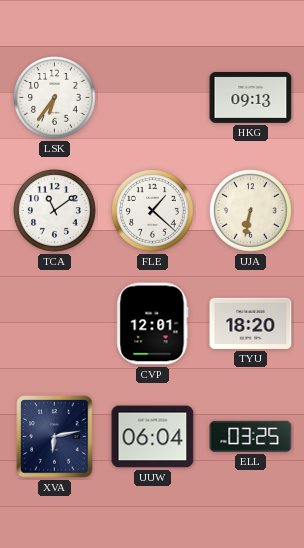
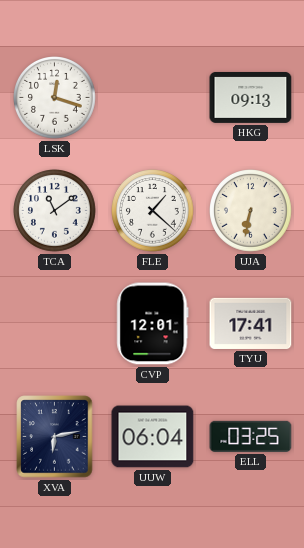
LSK: 6:36 -> 12:18
TYU: 18:20 -> 17:41
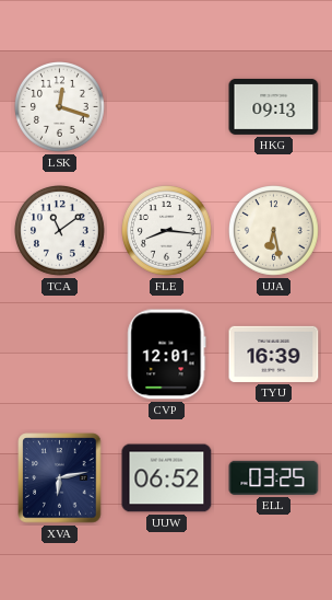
FLE: 1:22 -> 8:16
UJA: 6:32 -> 6:28
TYU: 17:41 -> 16:39
UUW: 06:04 -> 06:52
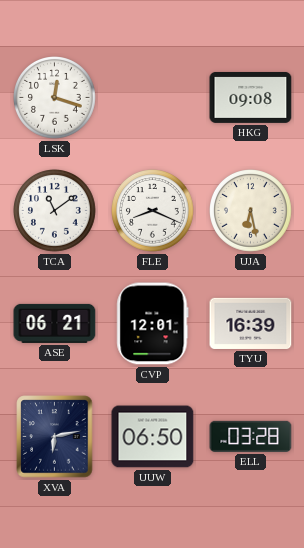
HKG: 09:13 -> 09:08
FLE: 8:16 -> 8:19
ASE: none -> 06:21
UUW: 06:52 -> 06:50
ELL: 03:25 -> 03:28
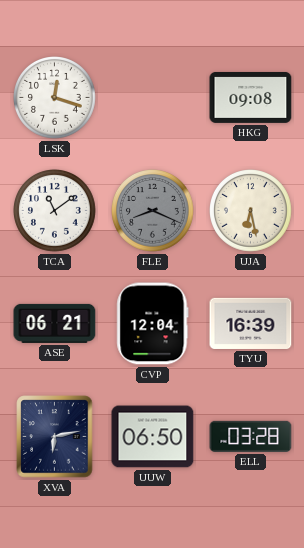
FLE dial: white -> grey
CVP: 12:01 -> 12:04
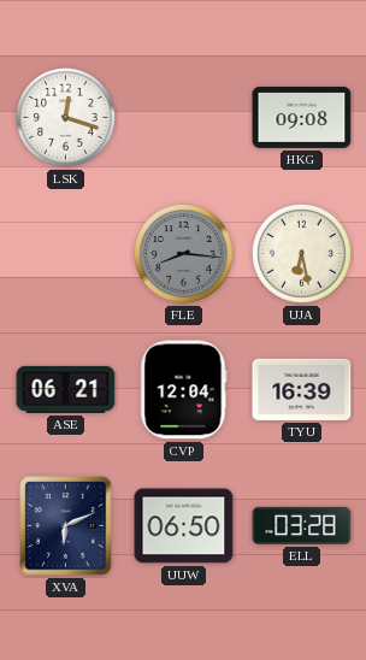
TCA: 11:09 -> none
FLE: 8:19 -> 8:16
XVA: 6:13 -> 6:11
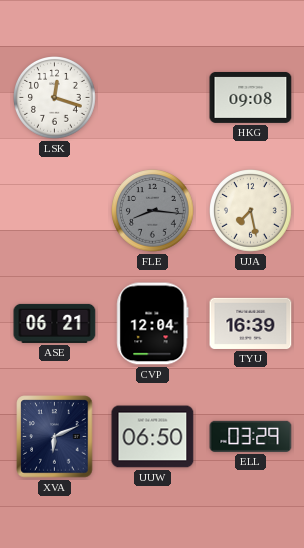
UJA: 6:28 -> 7:28
ELL: 03:28 -> 03:29
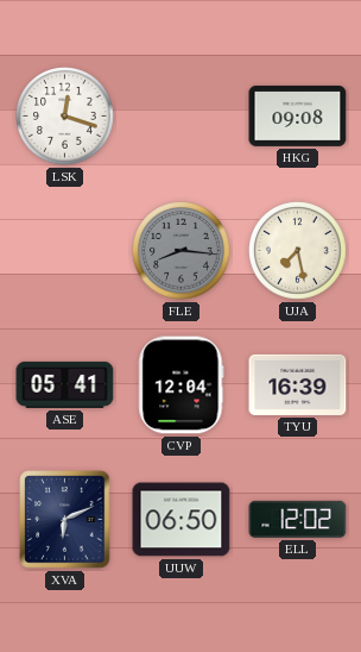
ASE: 06:21 -> 05:41
ELL: 03:29 -> 12:02
